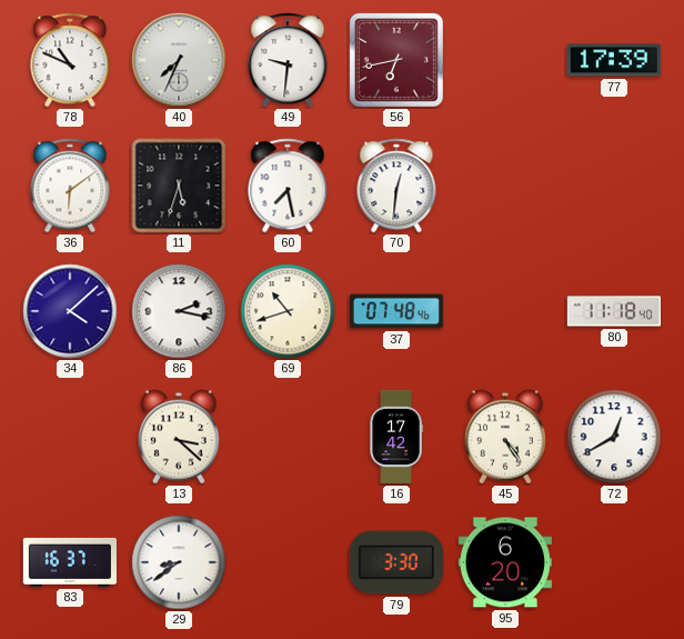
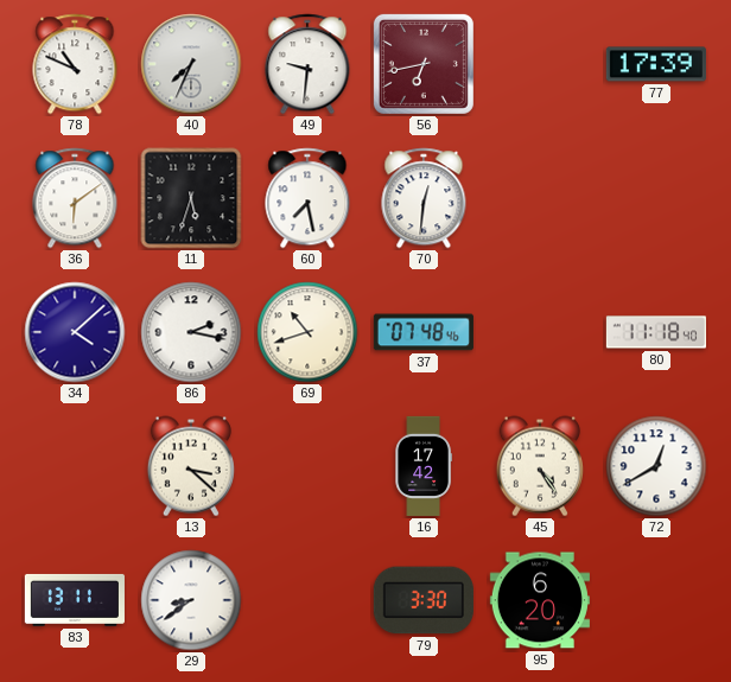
83: 16:37 -> 13:11
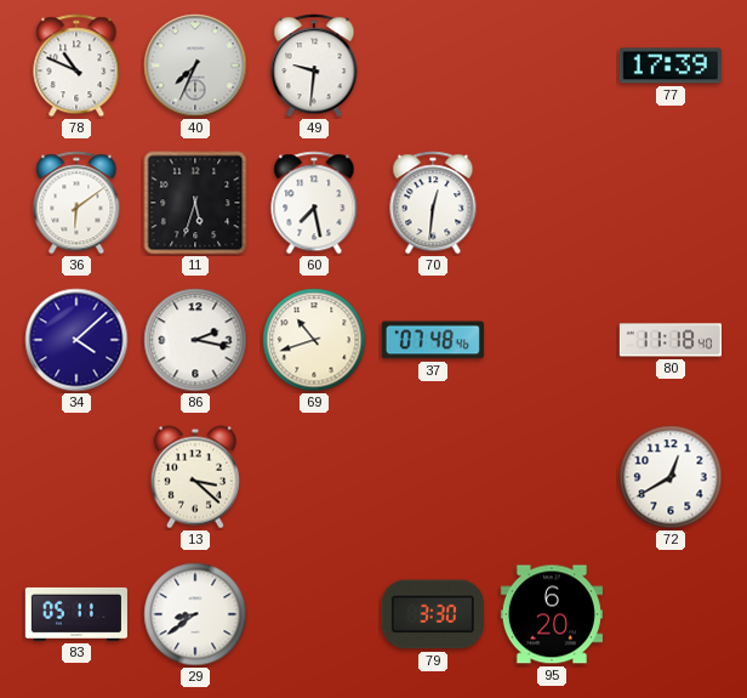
56: 6:43 -> none
16: 17:42 -> none
45: 4:24 -> none
83: 13:11 -> 05:11
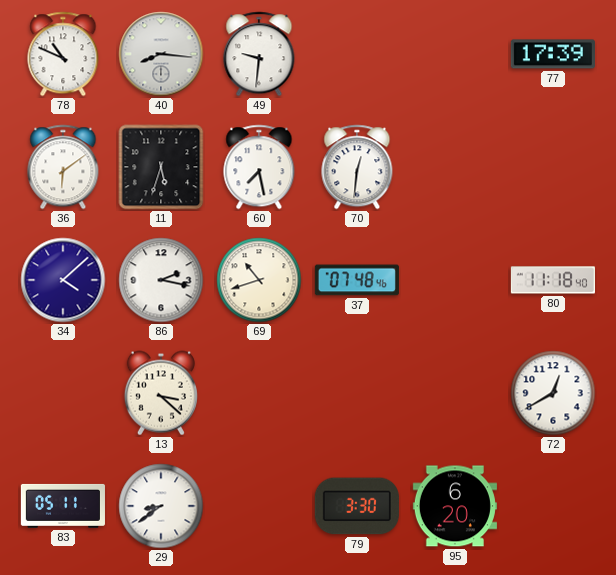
40: 7:34 -> 8:16
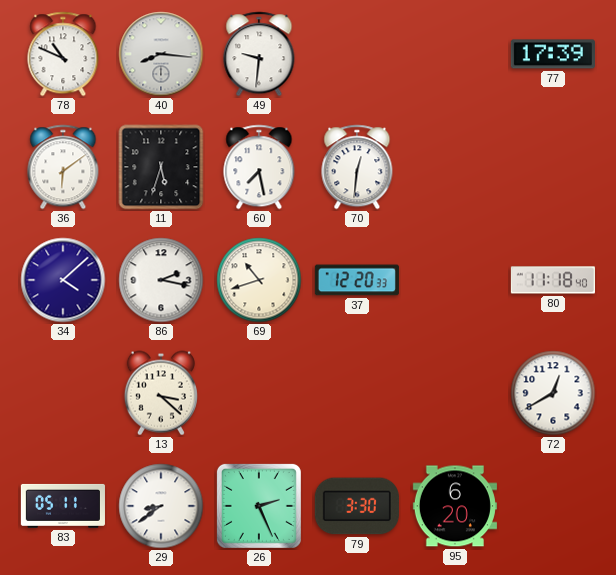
37: 07:48 -> 12:20
26: none -> 2:26
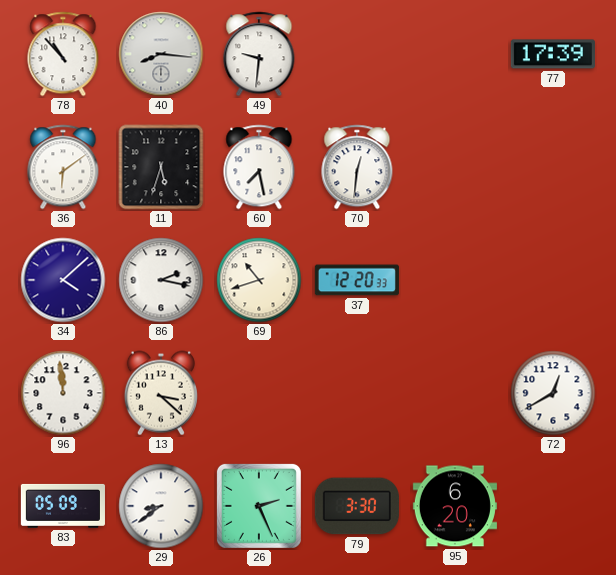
78: 10:49 -> 10:53
80: 11:18 -> none
96: none -> 11:59
83: 05:11 -> 05:09
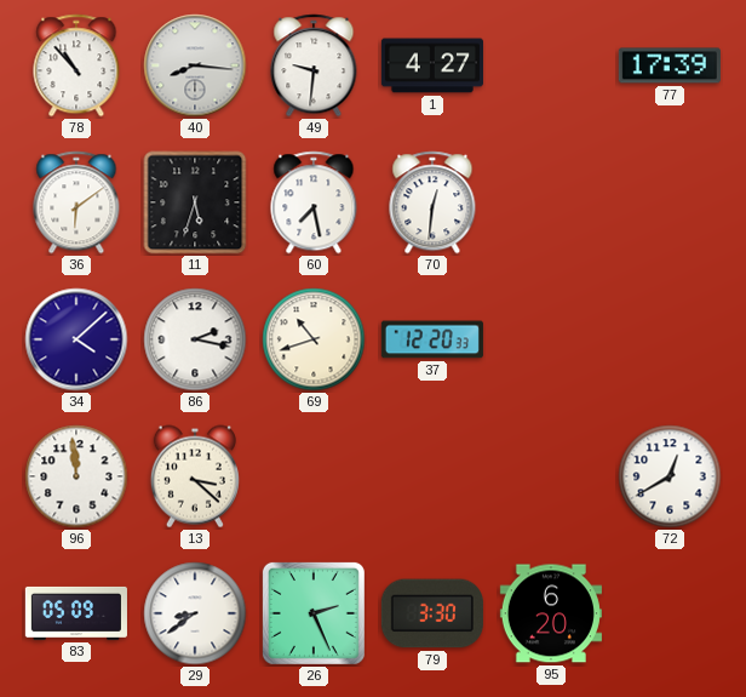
1: none -> 4:27
